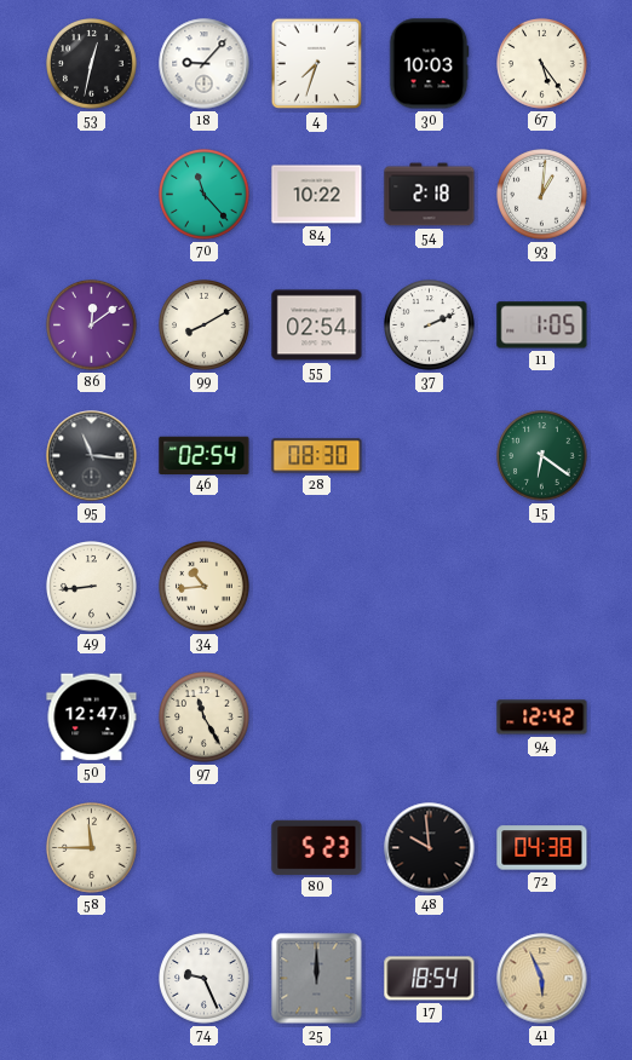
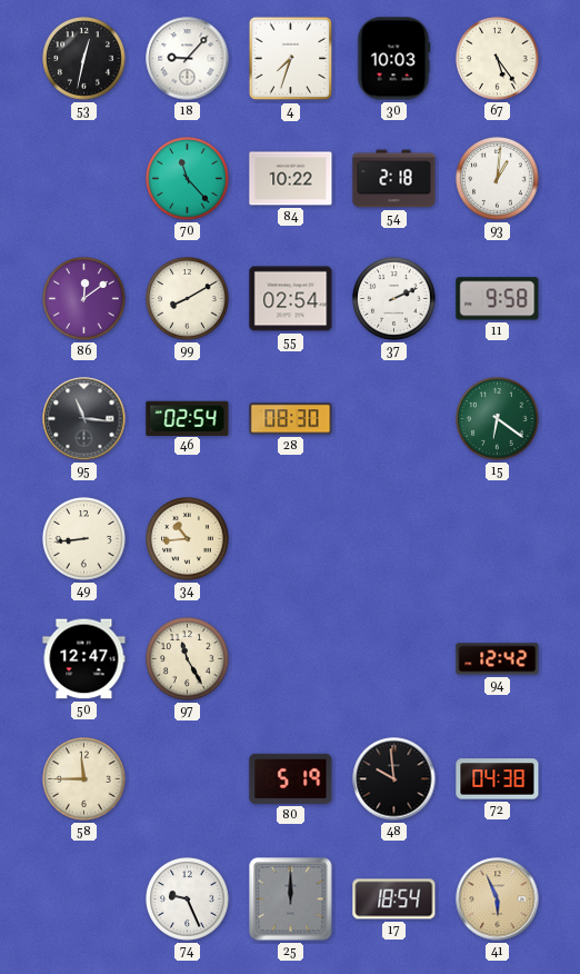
11: 1:05 -> 9:58
80: 5:23 -> 5:19
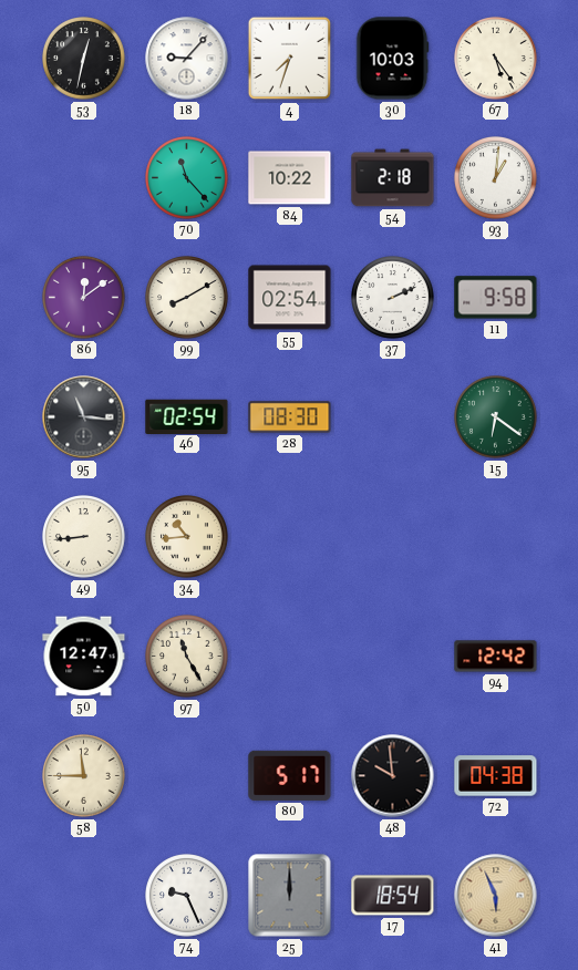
80: 5:19 -> 5:17
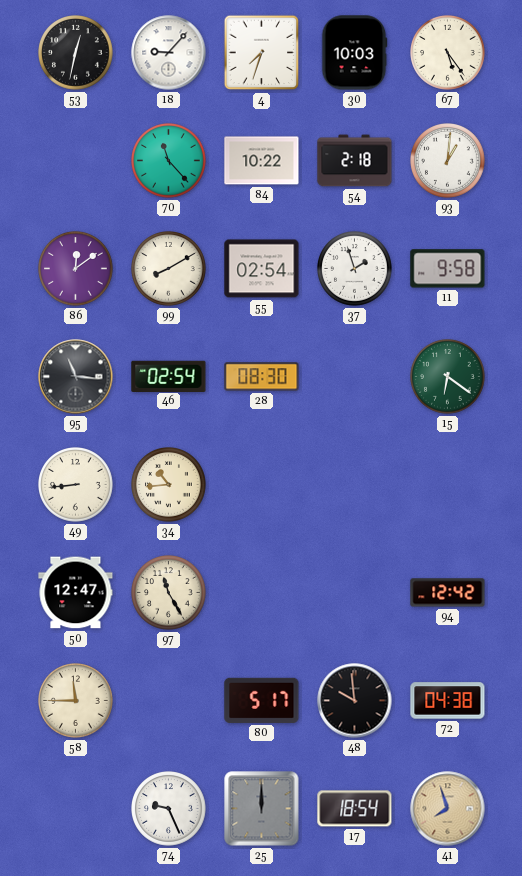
37: 2:11 -> 1:57
41: 5:56 -> 7:57
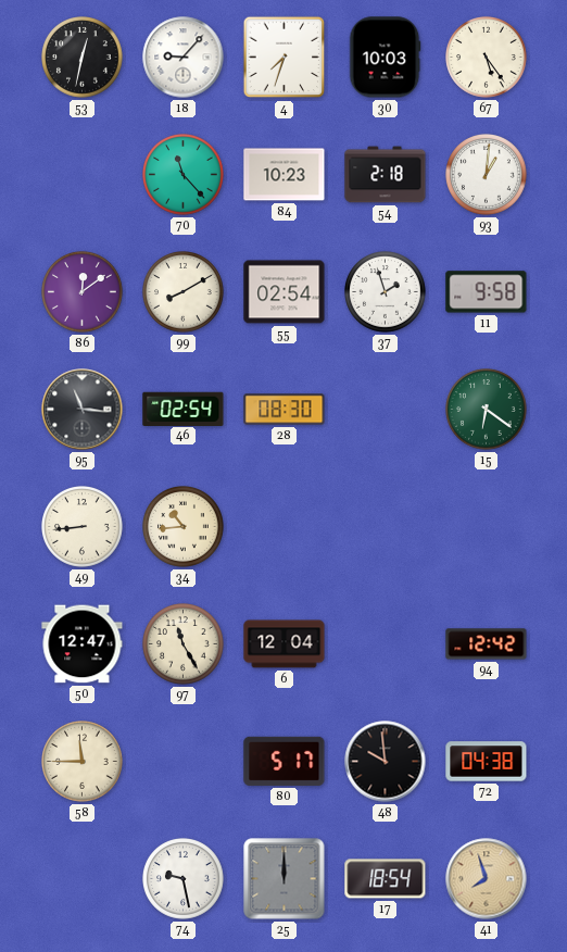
84: 10:22 -> 10:23
6: none -> 12:04
74: 9:26 -> 9:28
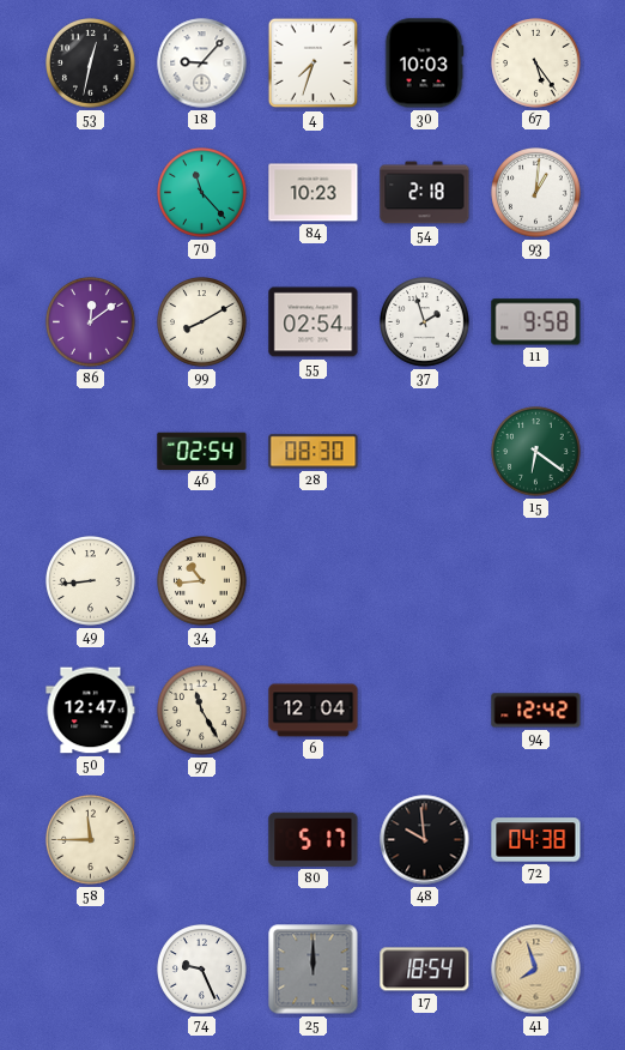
95: 11:16 -> none
74: 9:28 -> 9:26
